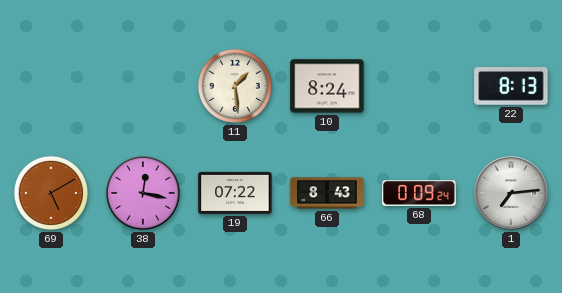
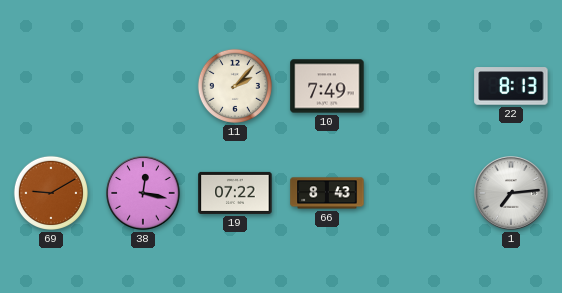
11: 1:29 -> 2:07
10: 8:24 -> 7:49
69: 5:10 -> 9:10
68: 0:09 -> none
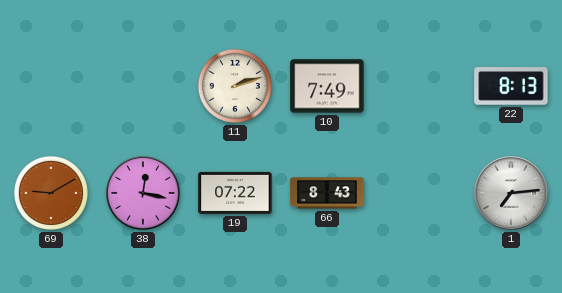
11: 2:07 -> 2:12
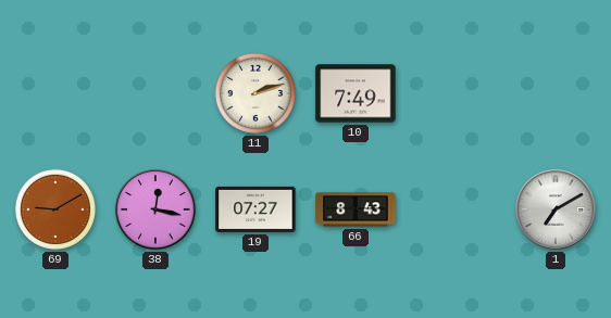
22: 8:13 -> none
19: 07:22 -> 07:27
1: 7:14 -> 7:10
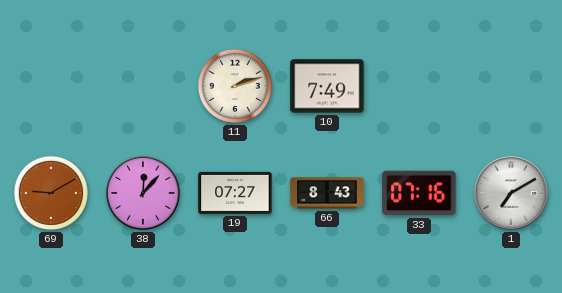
38: 12:17 -> 12:07
33: none -> 07:16
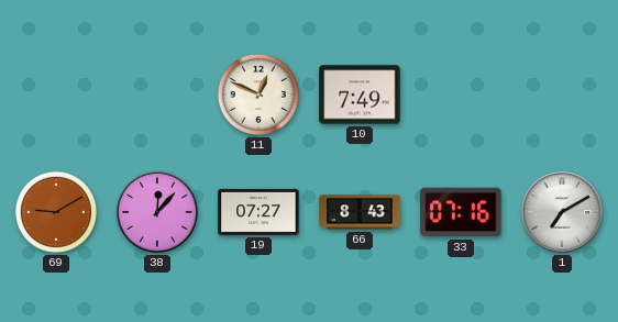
11: 2:12 -> 12:49
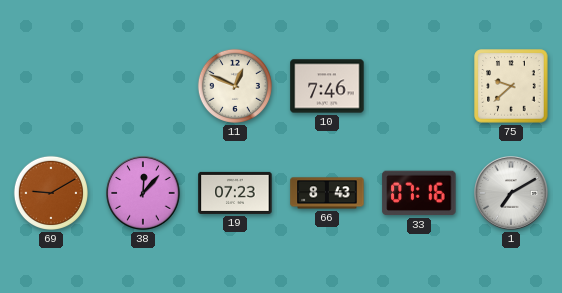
10: 7:49 -> 7:46
75: none -> 9:38
19: 07:27 -> 07:23
